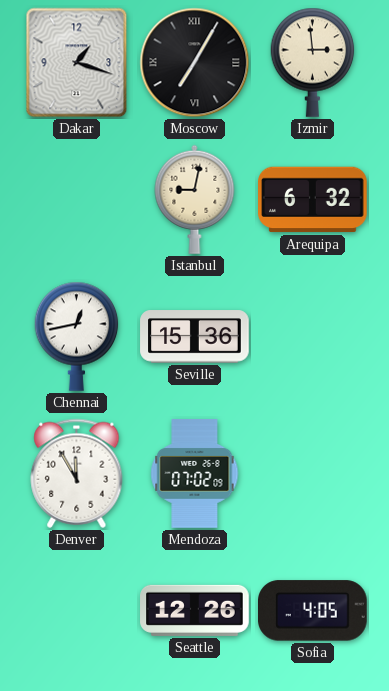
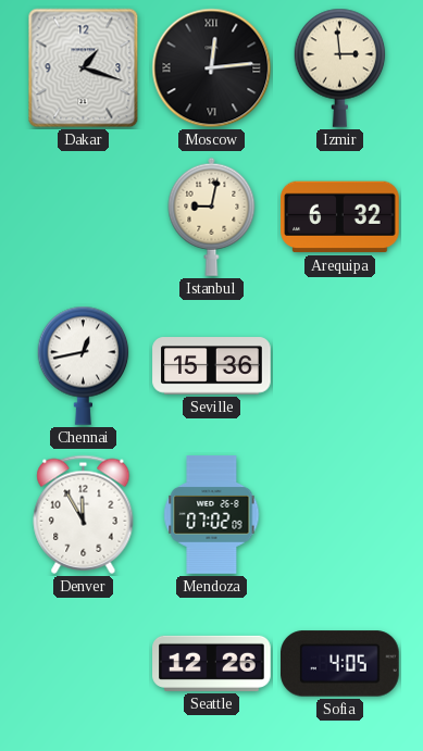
Moscow: 7:05 -> 12:14
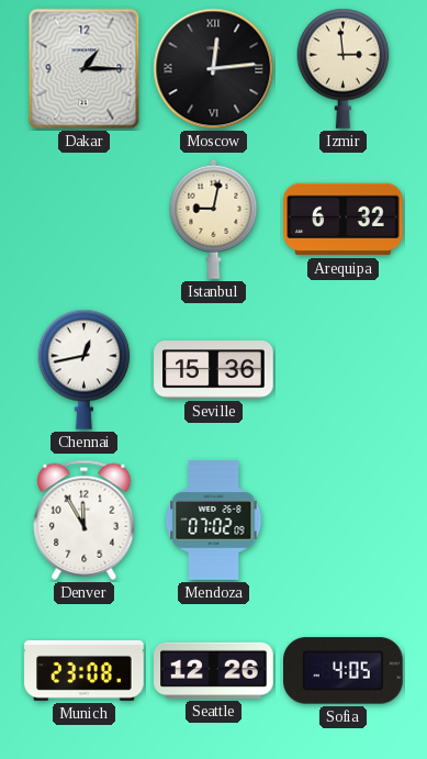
Dakar: 1:18 -> 1:15
Munich: none -> 23:08
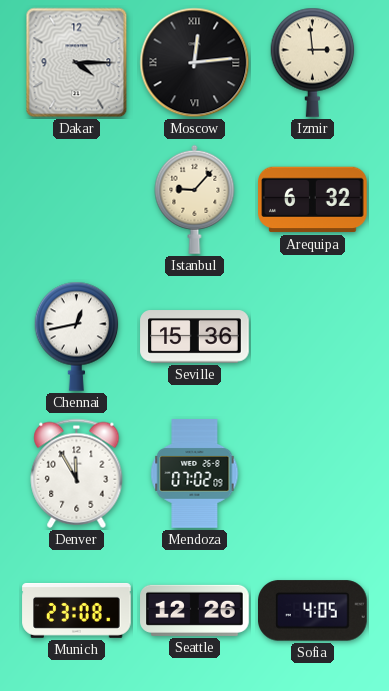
Dakar: 1:15 -> 4:15
Istanbul: 9:02 -> 9:07
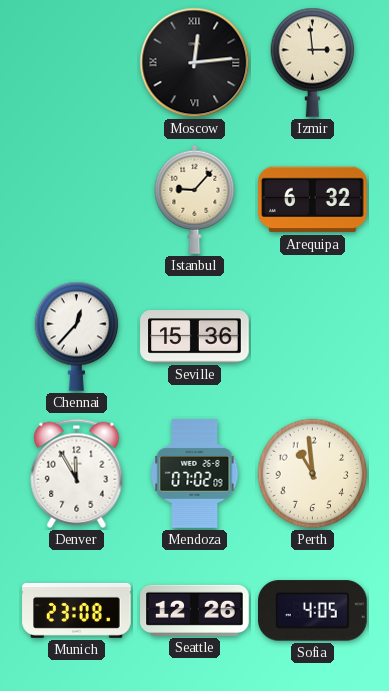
Dakar: 4:15 -> none
Chennai: 12:43 -> 12:37
Perth: none -> 10:59
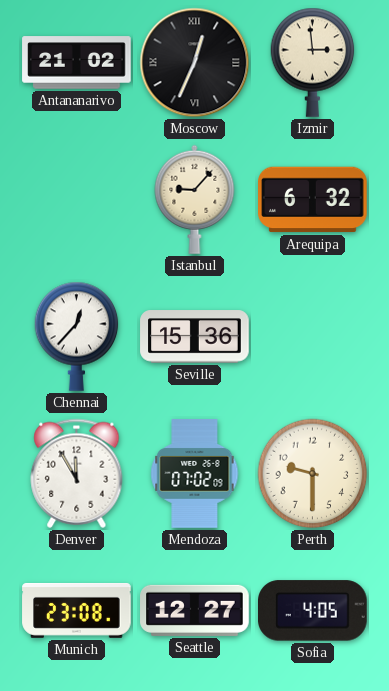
Antananarivo: none -> 21:02
Moscow: 12:14 -> 12:34
Perth: 10:59 -> 9:30
Seattle: 12:26 -> 12:27
